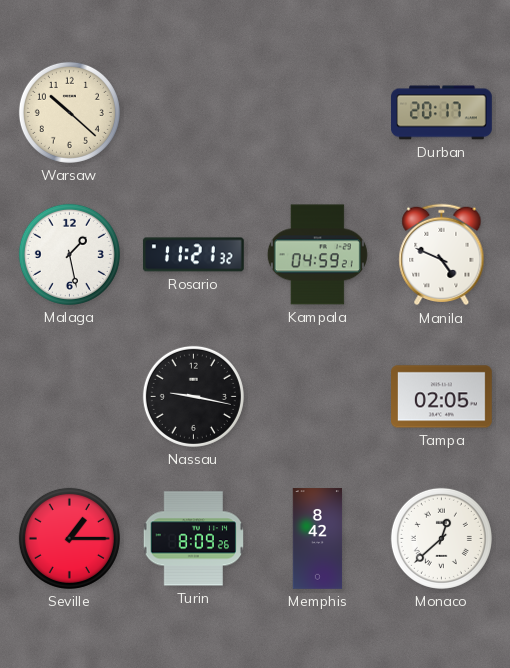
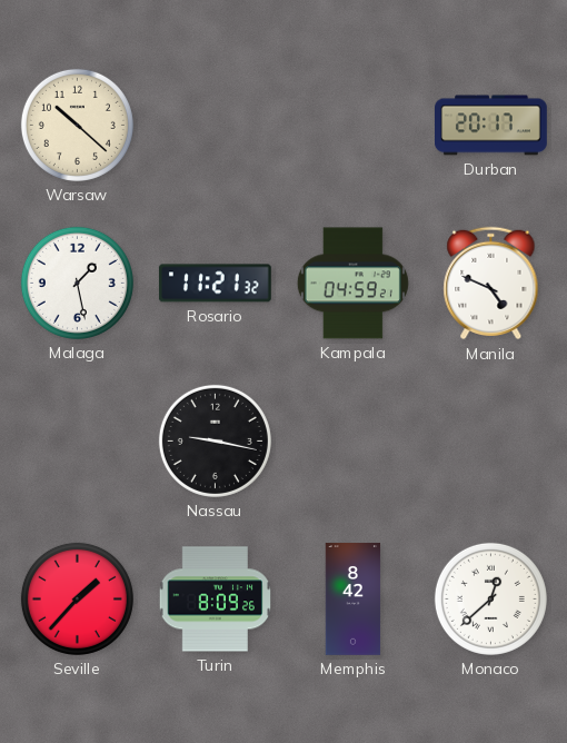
Tampa: 02:05 -> none
Seville: 1:15 -> 1:37
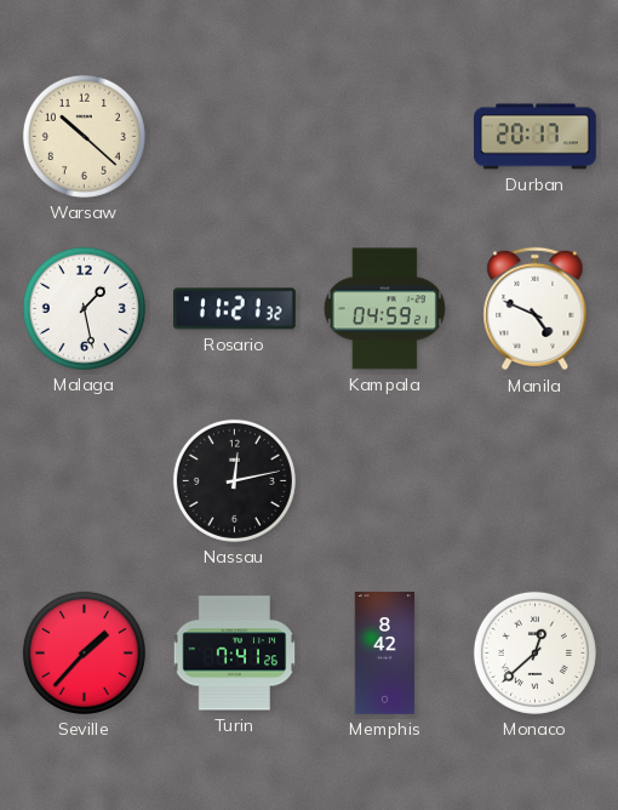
Nassau: 9:17 -> 12:13
Turin: 8:09 -> 7:41
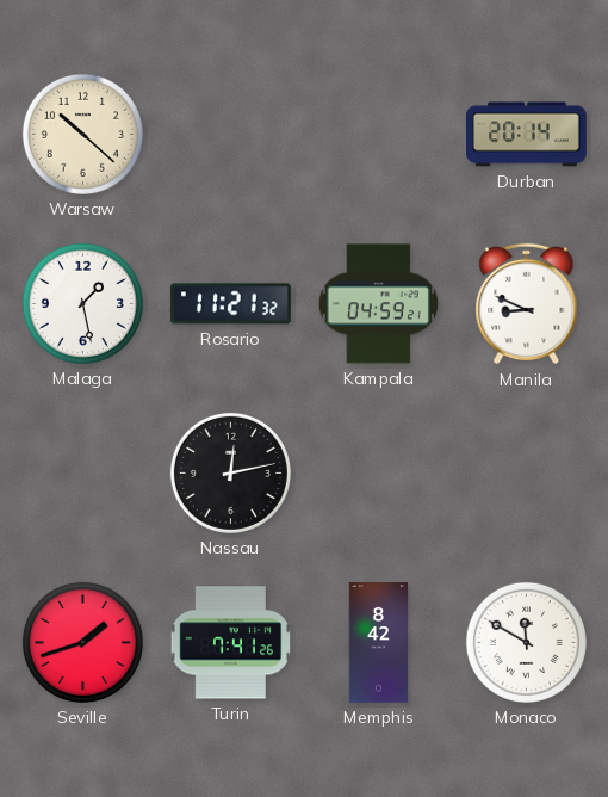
Durban: 20:17 -> 20:14
Manila: 4:49 -> 8:49
Seville: 1:37 -> 1:42
Monaco: 12:38 -> 11:50
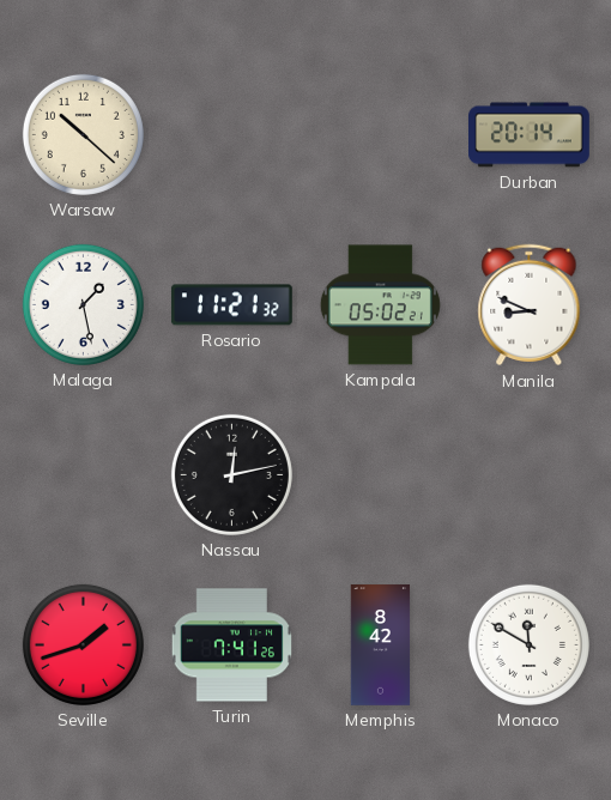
Kampala: 04:59 -> 05:02
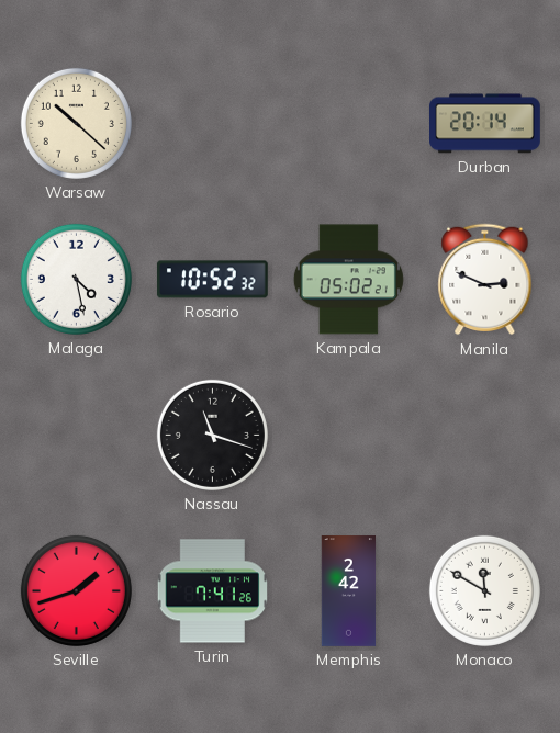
Malaga: 1:28 -> 4:28
Rosario: 11:21 -> 10:52
Manila: 8:49 -> 2:49
Nassau: 12:13 -> 11:18
Memphis: 8:42 -> 2:42
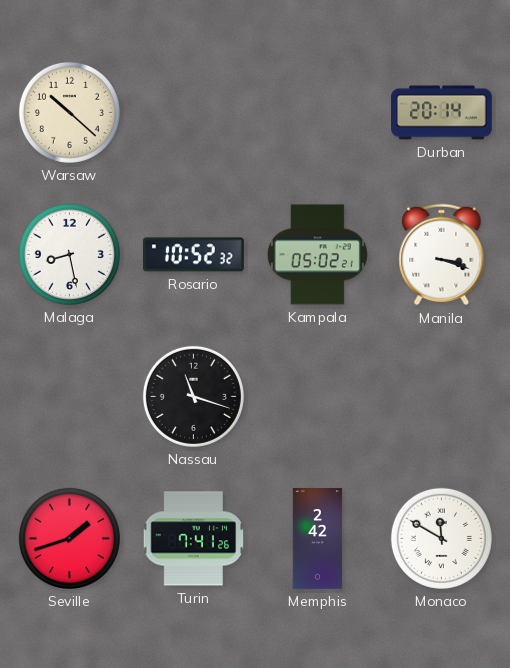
Malaga: 4:28 -> 8:28
Manila: 2:49 -> 3:18
